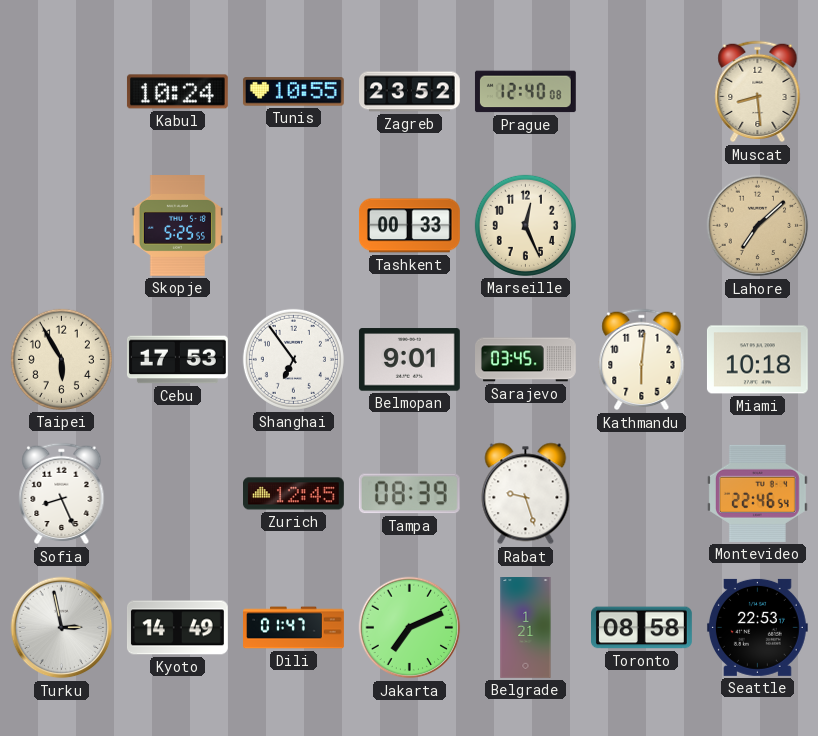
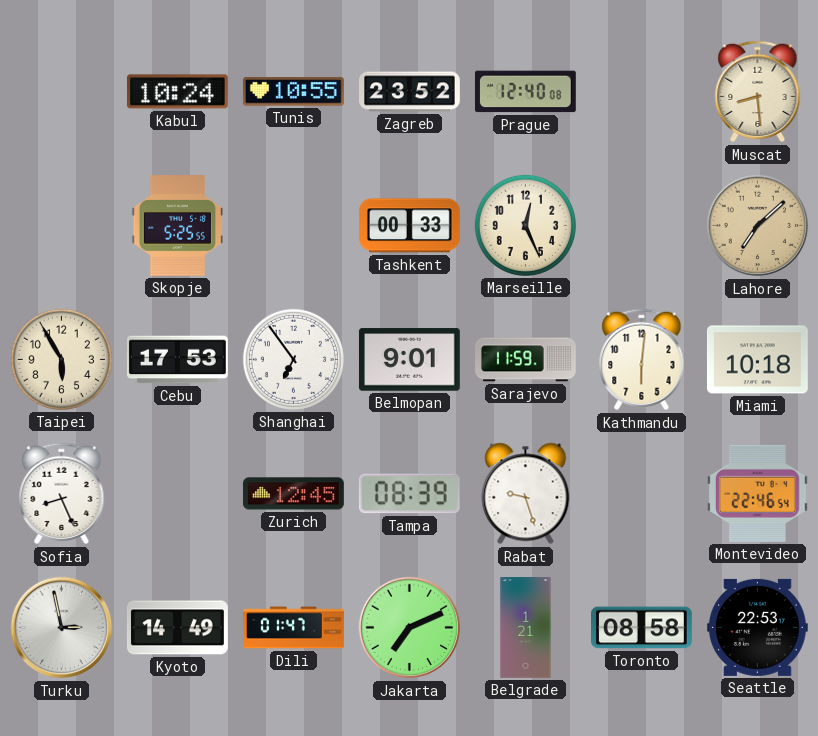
Sarajevo: 03:45 -> 11:59
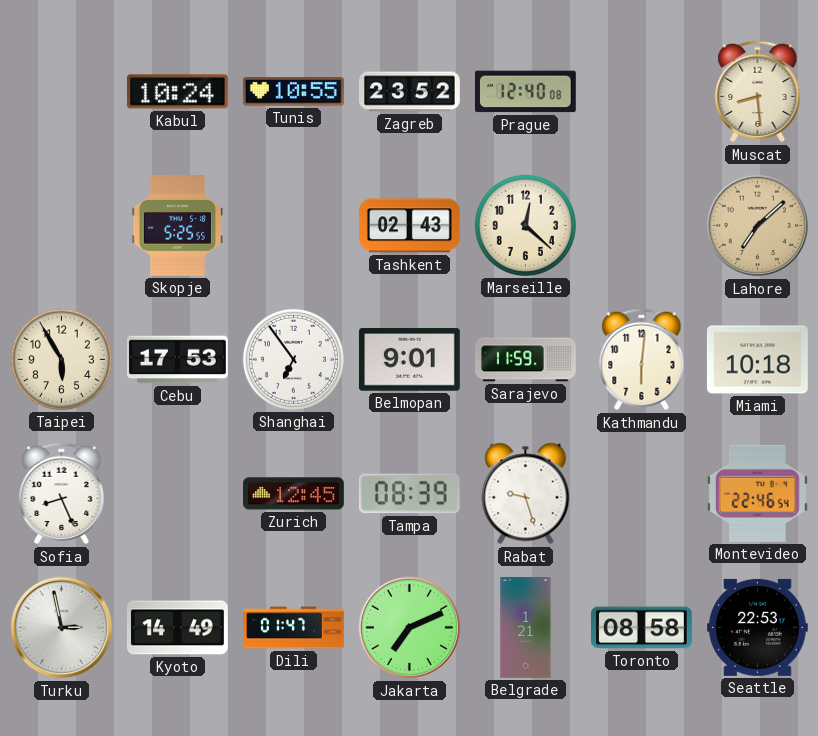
Tashkent: 00:33 -> 02:43
Marseille: 12:26 -> 12:22
